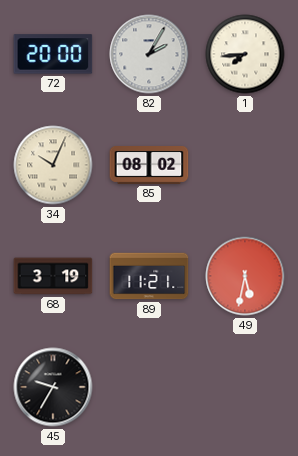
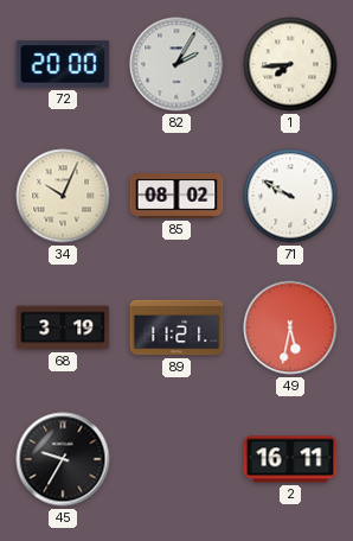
71: none -> 9:50
2: none -> 16:11
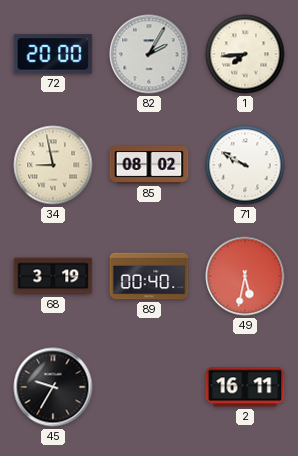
34: 10:04 -> 8:58
89: 11:21 -> 00:40
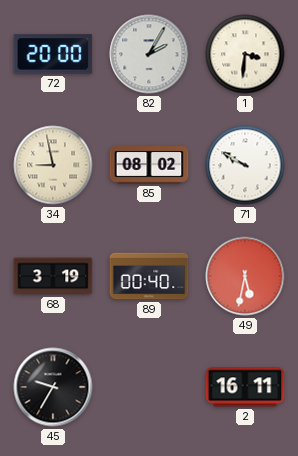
1: 7:44 -> 3:31
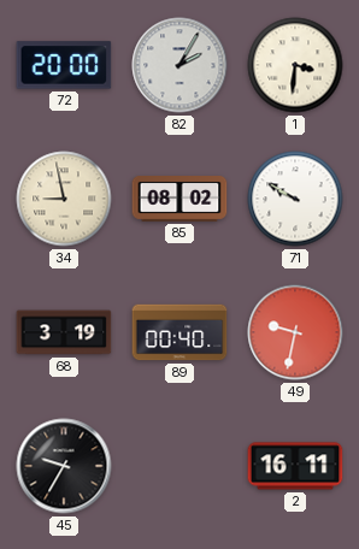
49: 5:32 -> 9:32
